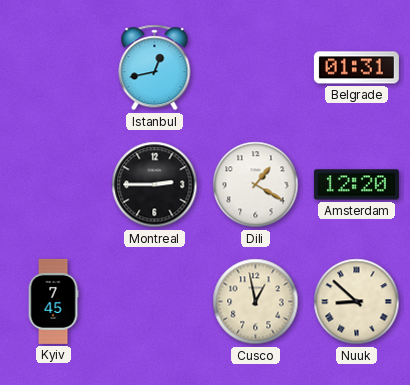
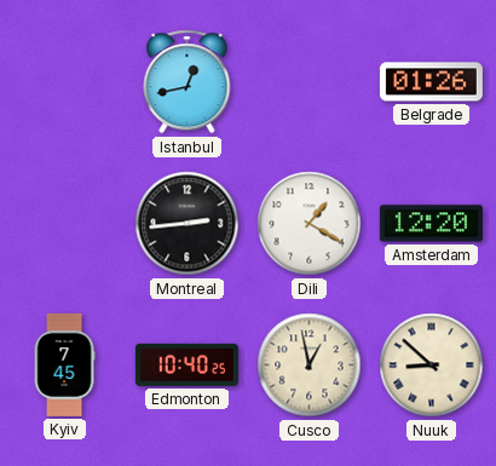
Belgrade: 01:31 -> 01:26
Montreal: 2:45 -> 2:44
Edmonton: none -> 10:40
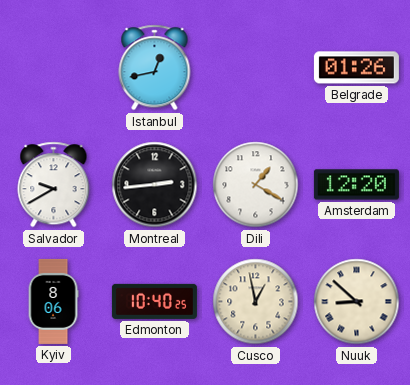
Salvador: none -> 9:40
Kyiv: 7:45 -> 8:06
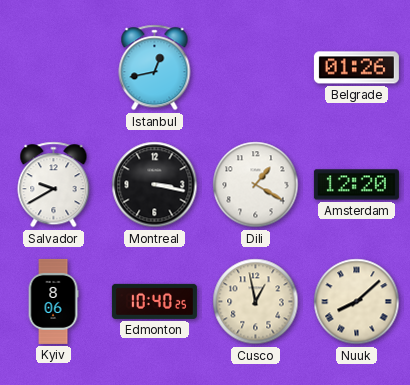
Montreal: 2:44 -> 3:17
Nuuk: 8:52 -> 8:08
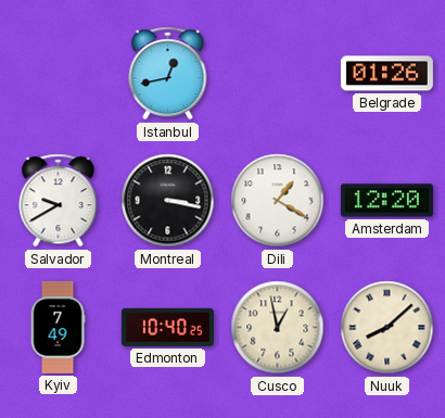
Kyiv: 8:06 -> 7:49
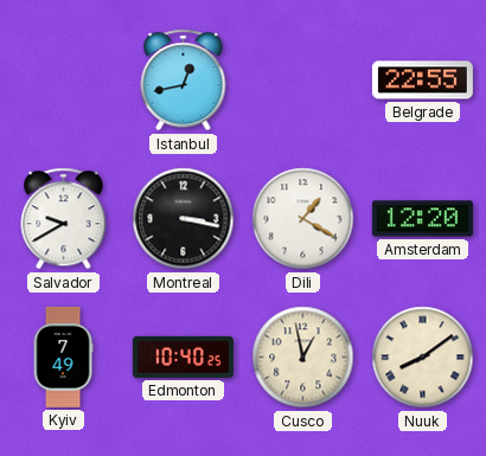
Belgrade: 01:26 -> 22:55
Nuuk: 8:08 -> 8:09
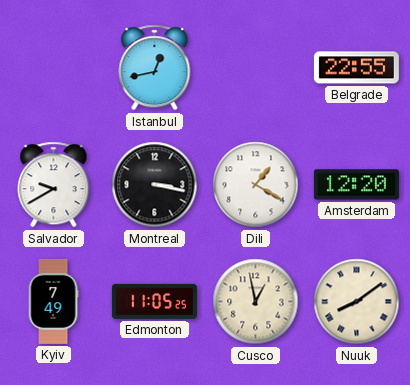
Edmonton: 10:40 -> 11:05
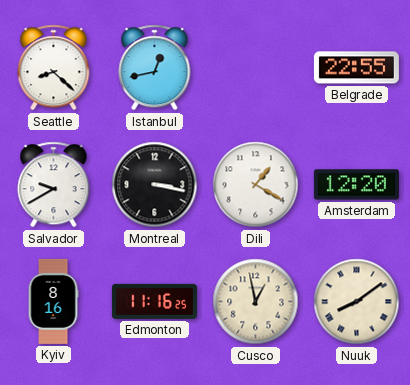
Seattle: none -> 8:22
Kyiv: 7:49 -> 8:16
Edmonton: 11:05 -> 11:16
